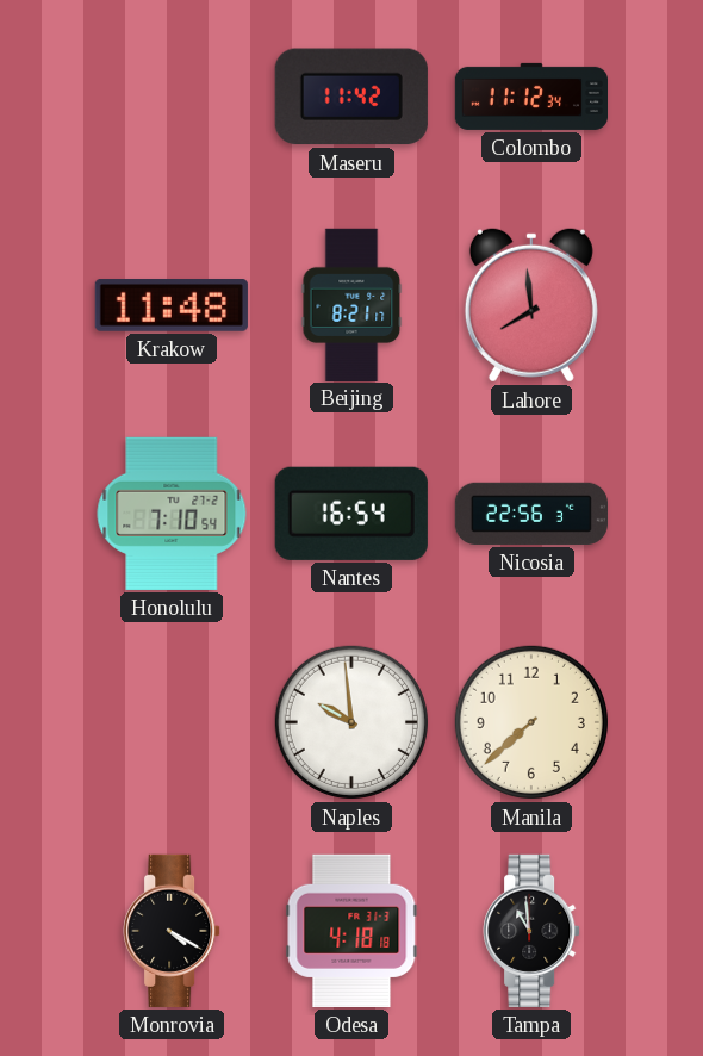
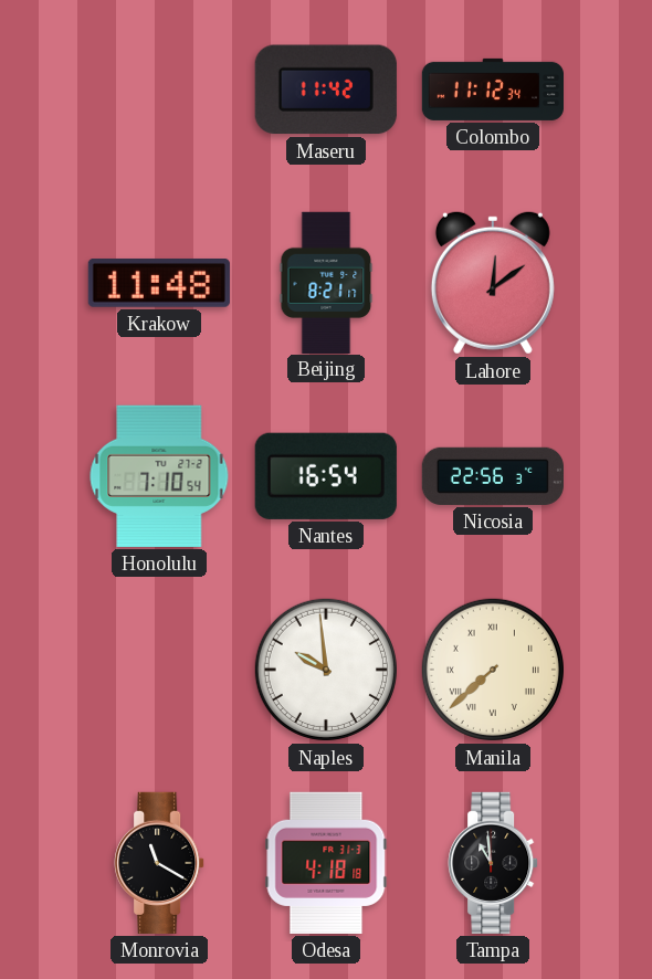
Lahore: 7:59 -> 12:09
Manila numerals: Arabic -> Roman
Monrovia: 4:20 -> 11:20
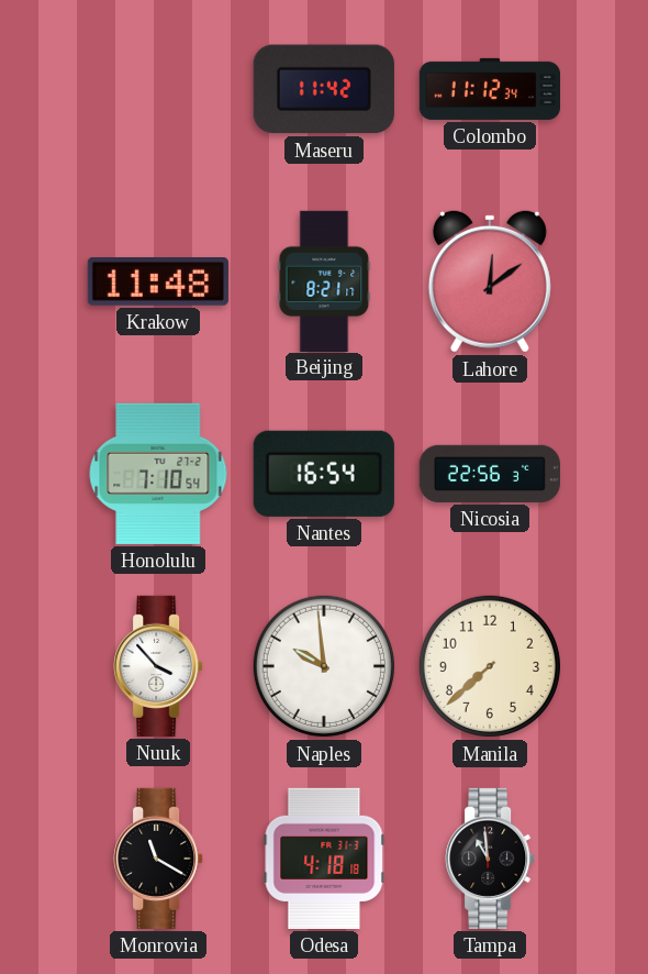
Nuuk: none -> 3:53
Manila numerals: Roman -> Arabic
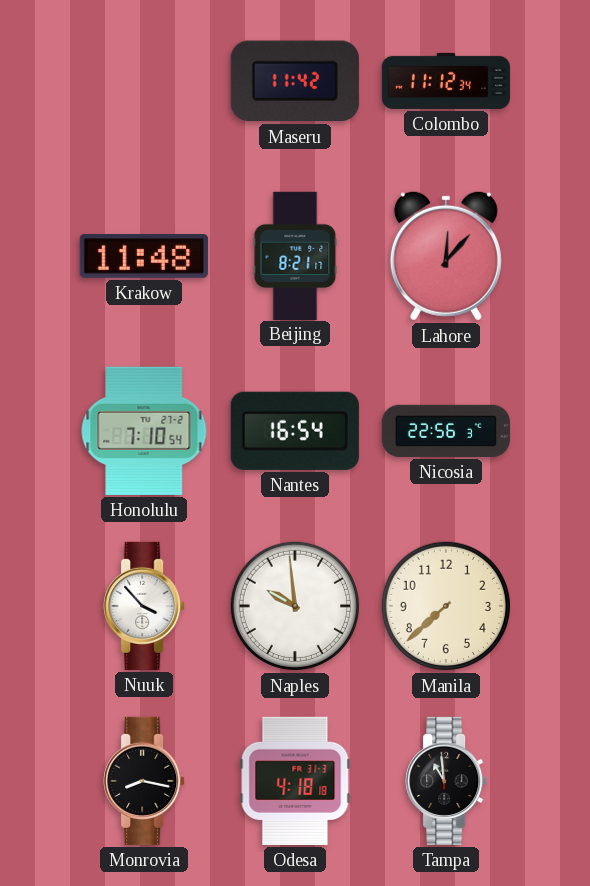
Lahore: 12:09 -> 12:07
Monrovia: 11:20 -> 8:17
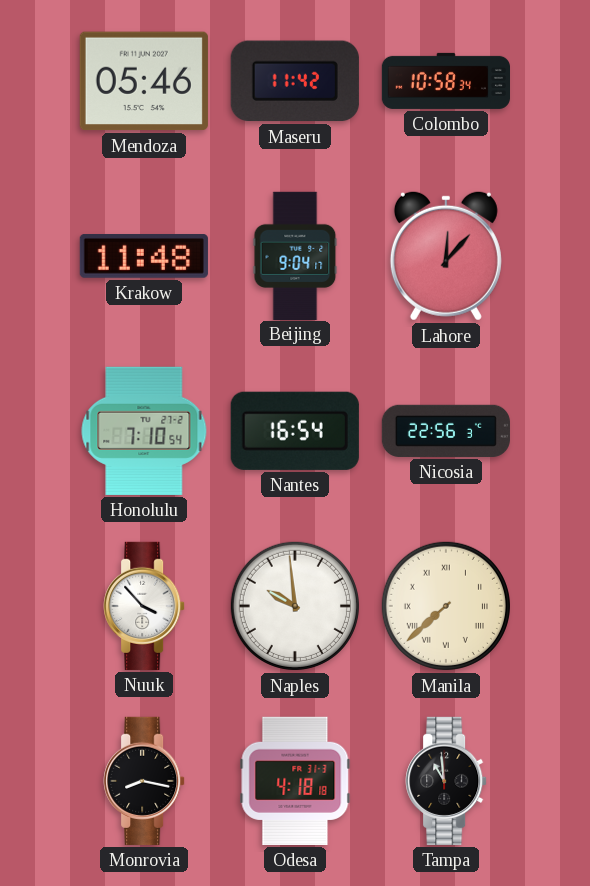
Mendoza: none -> 05:46
Colombo: 11:12 -> 10:58
Beijing: 8:21 -> 9:04
Manila numerals: Arabic -> Roman
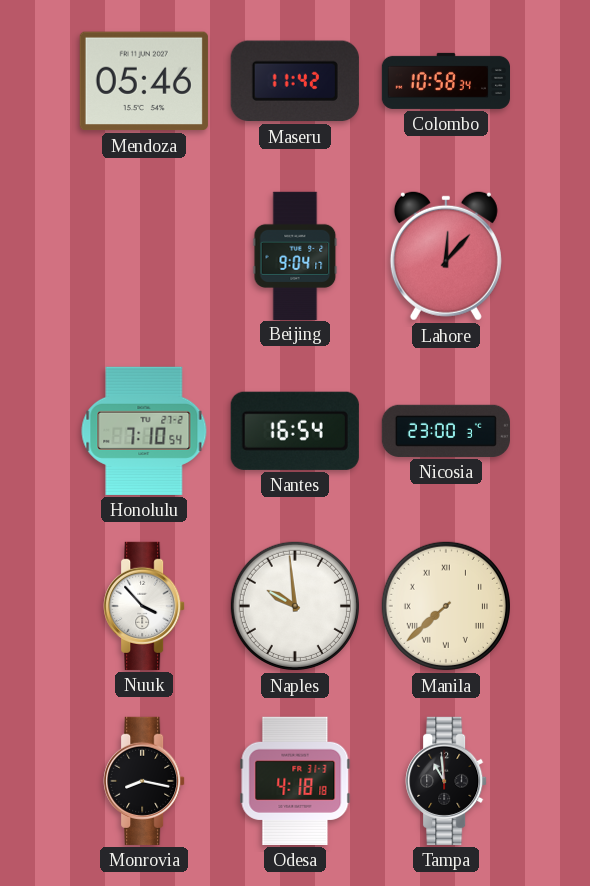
Krakow: 11:48 -> none
Nicosia: 22:56 -> 23:00
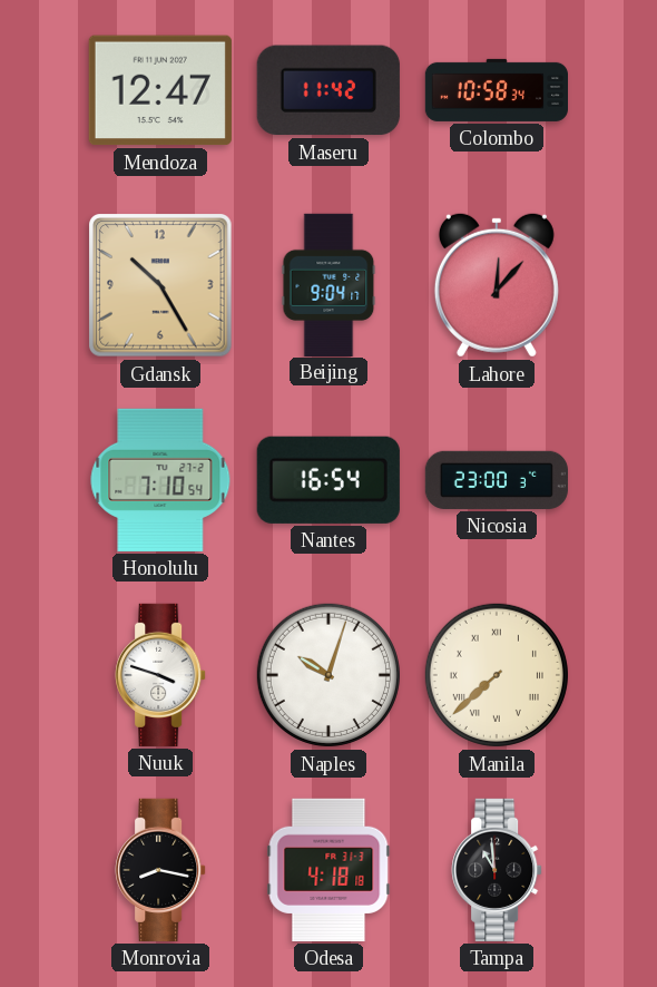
Mendoza: 05:46 -> 12:47
Gdansk: none -> 10:25
Nuuk: 3:53 -> 3:48
Naples: 9:59 -> 10:03
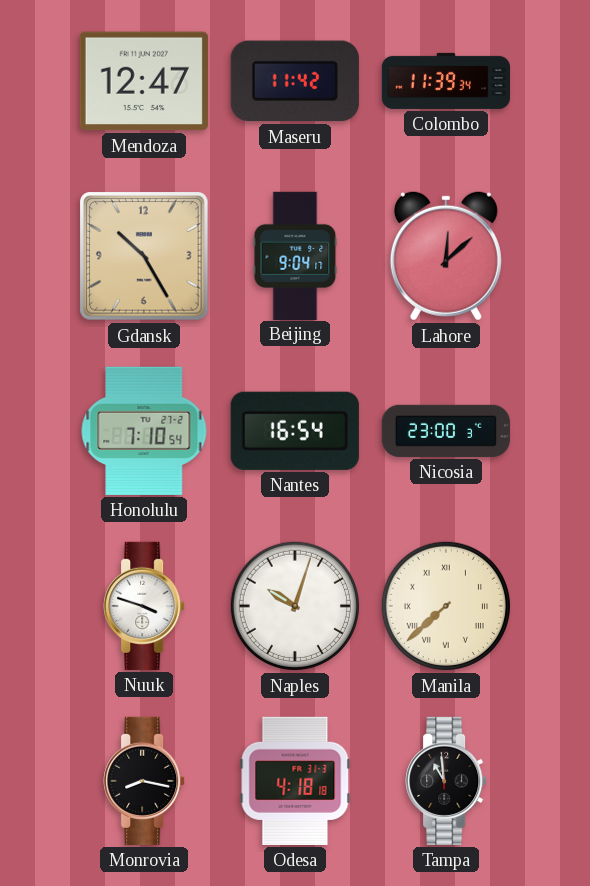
Colombo: 10:58 -> 11:39
Lahore: 12:07 -> 12:08
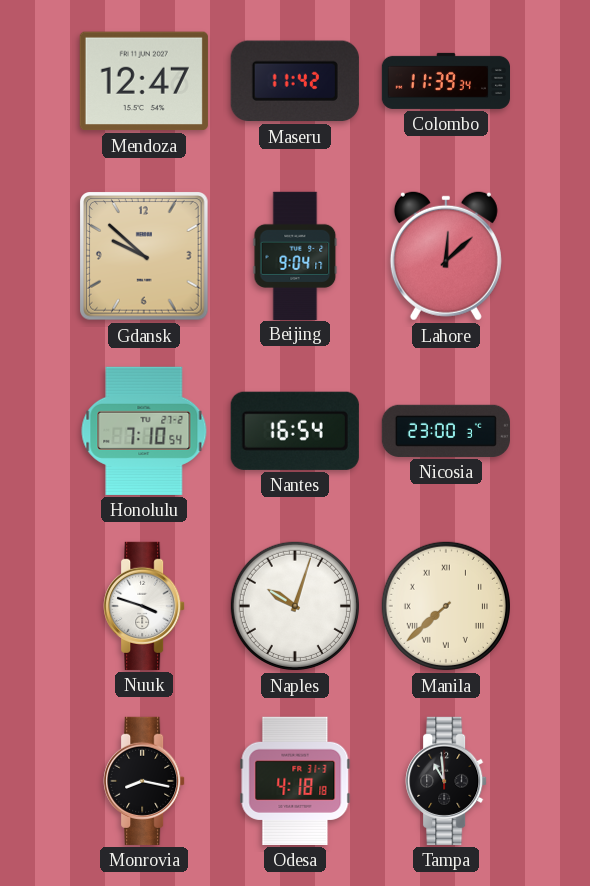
Gdansk: 10:25 -> 9:52
